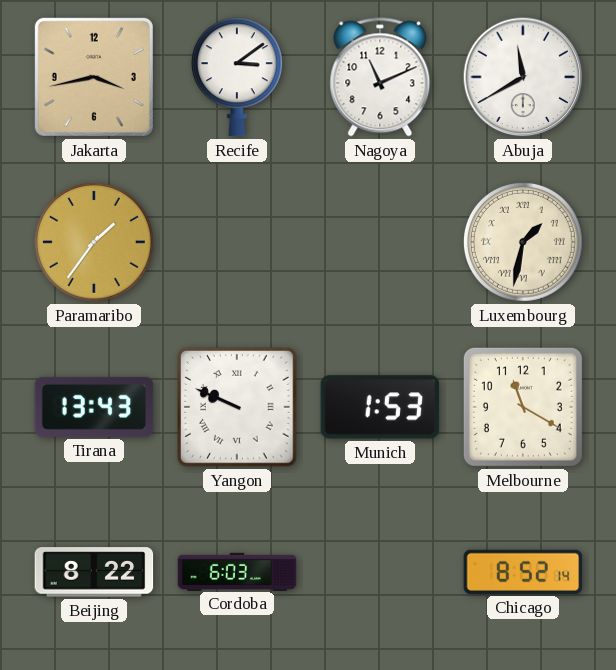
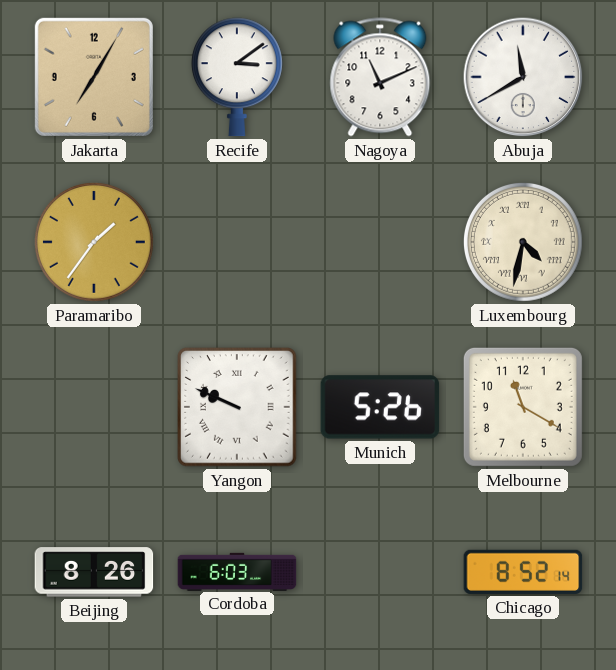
Jakarta: 3:43 -> 7:05
Luxembourg: 1:32 -> 4:32
Tirana: 13:43 -> none
Munich: 1:53 -> 5:26
Beijing: 8:22 -> 8:26
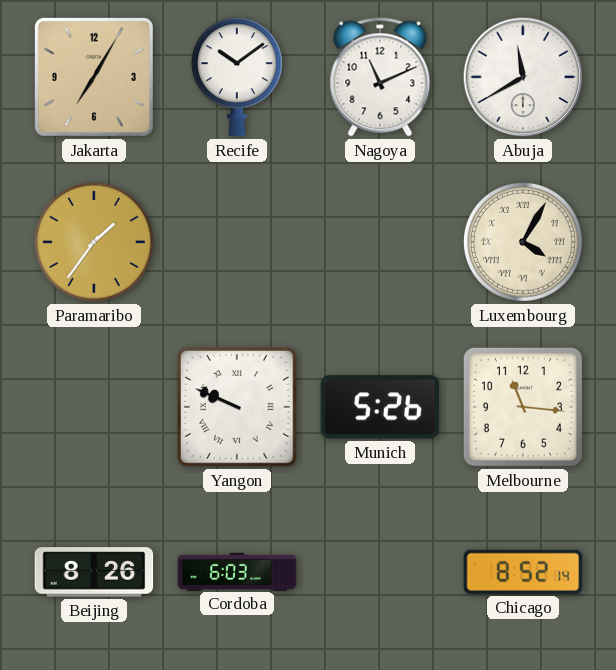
Recife: 3:09 -> 10:09
Luxembourg: 4:32 -> 4:05
Melbourne: 11:20 -> 11:16
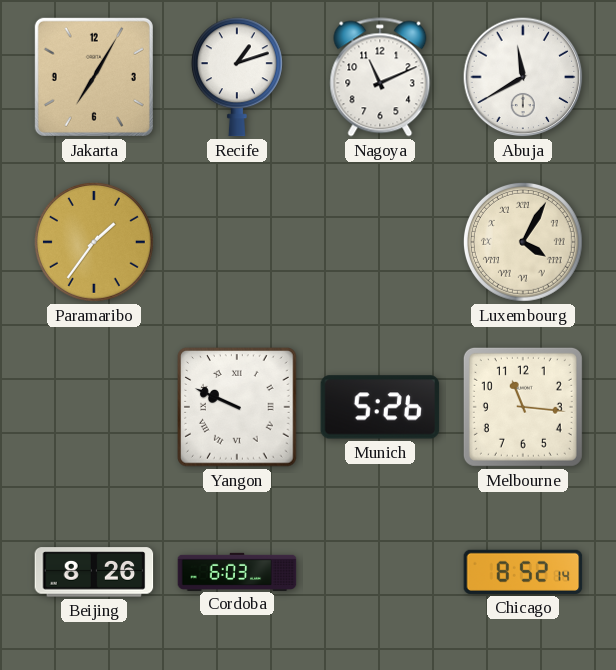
Recife: 10:09 -> 1:12
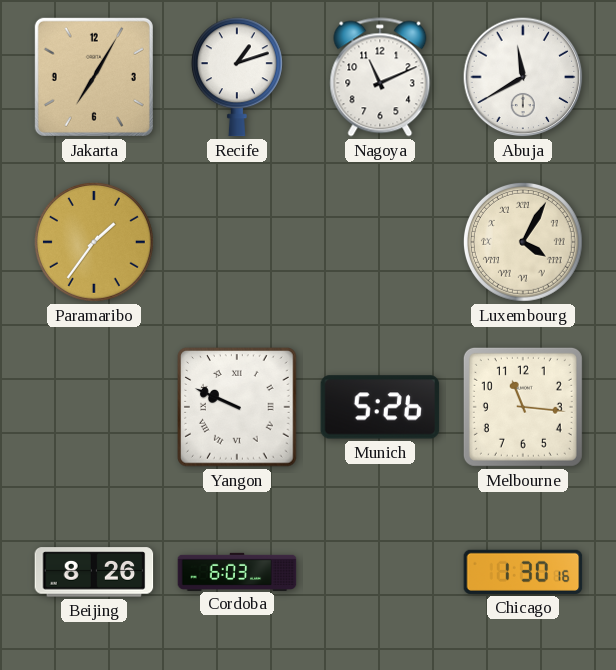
Chicago: 8:52 -> 1:30
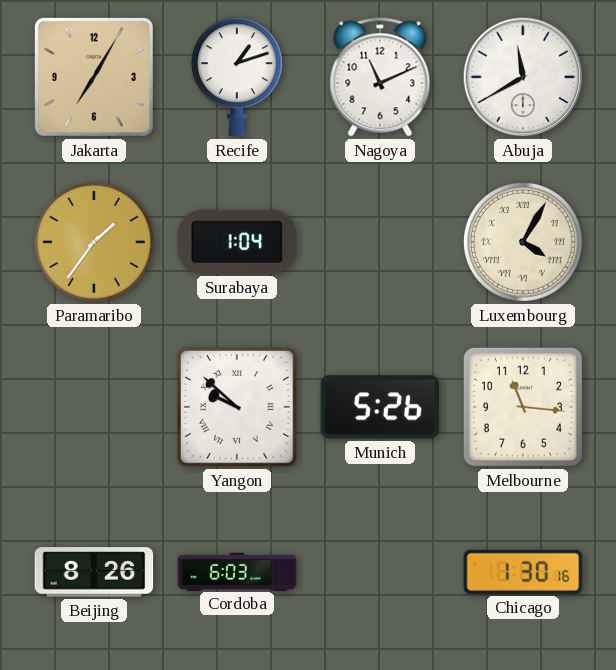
Surabaya: none -> 1:04
Yangon: 9:49 -> 9:52
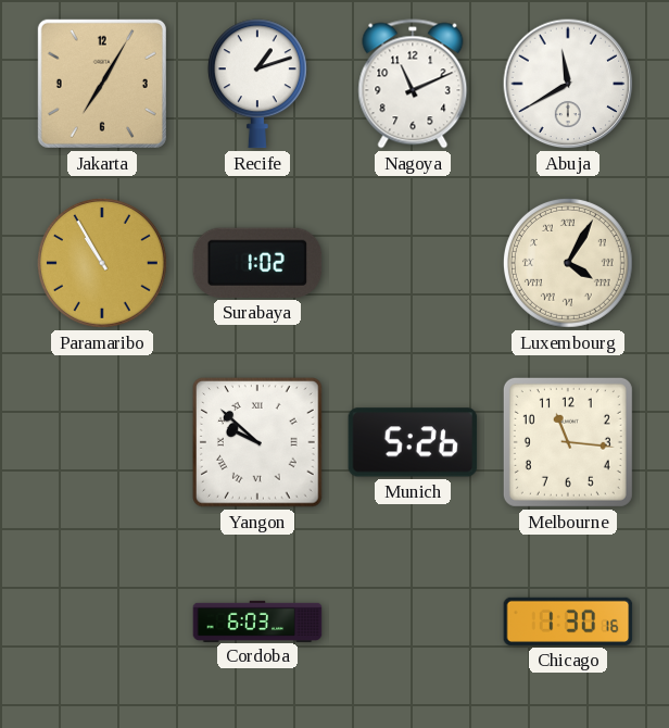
Paramaribo: 1:36 -> 10:55
Surabaya: 1:04 -> 1:02
Beijing: 8:26 -> none
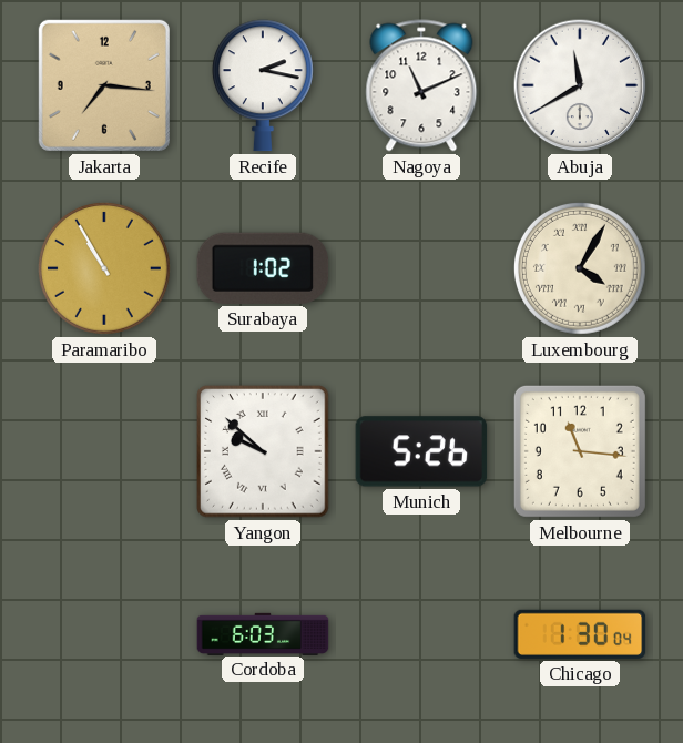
Jakarta: 7:05 -> 7:16
Recife: 1:12 -> 2:17
Chicago: 1:30:16 -> 1:30:04
